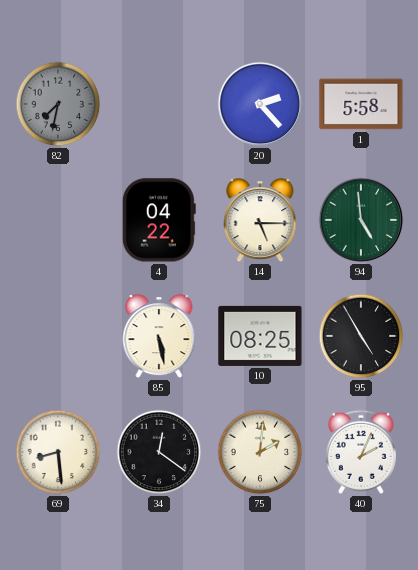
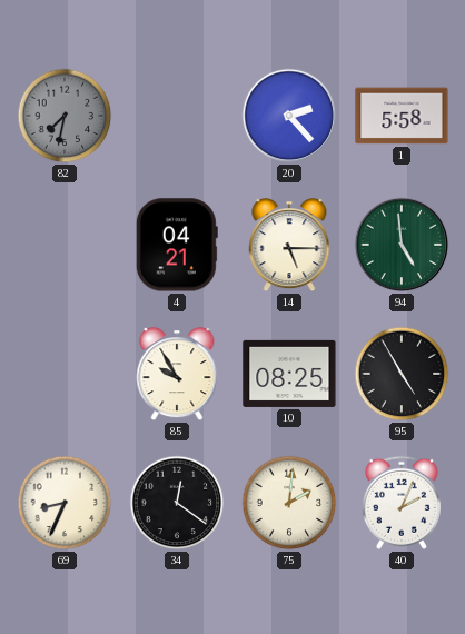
4: 04:22 -> 04:21
85: 5:28 -> 9:55
69: 8:29 -> 8:34
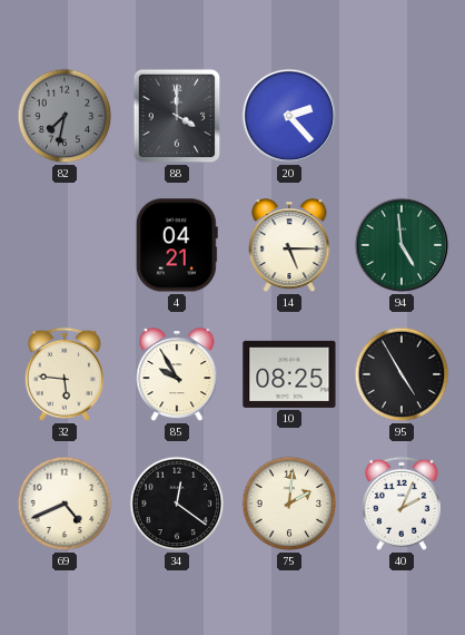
88: none -> 4:00
1: 5:58 -> none
32: none -> 5:46
69: 8:34 -> 4:41
